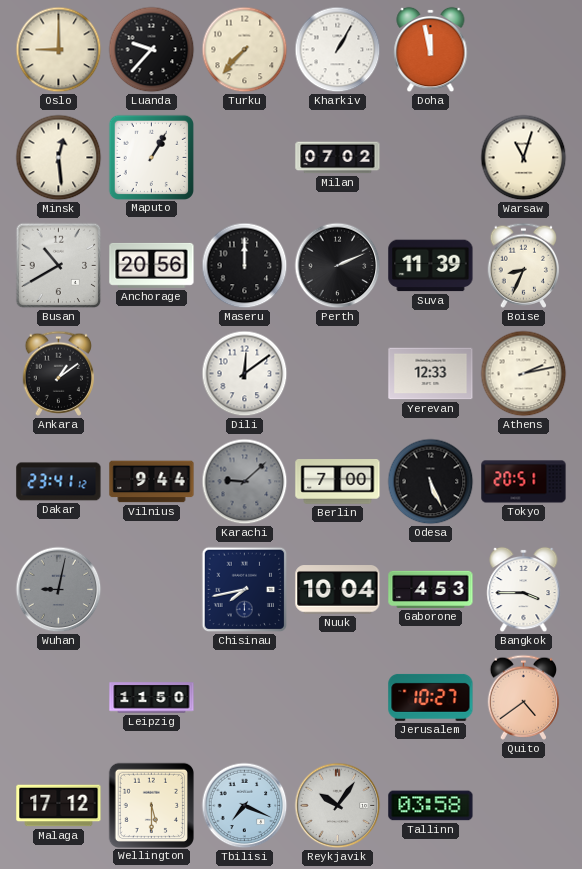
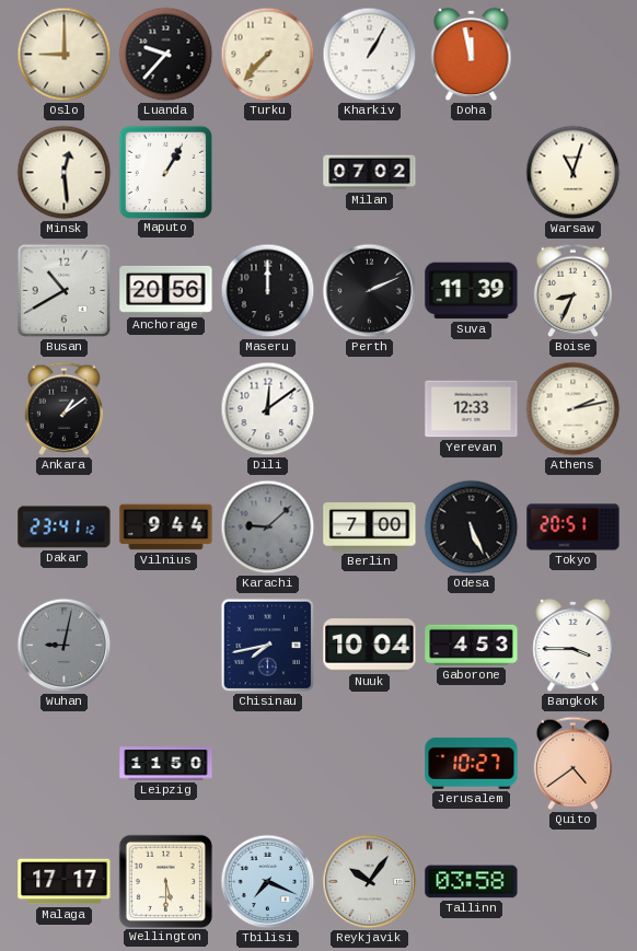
Malaga: 17:12 -> 17:17
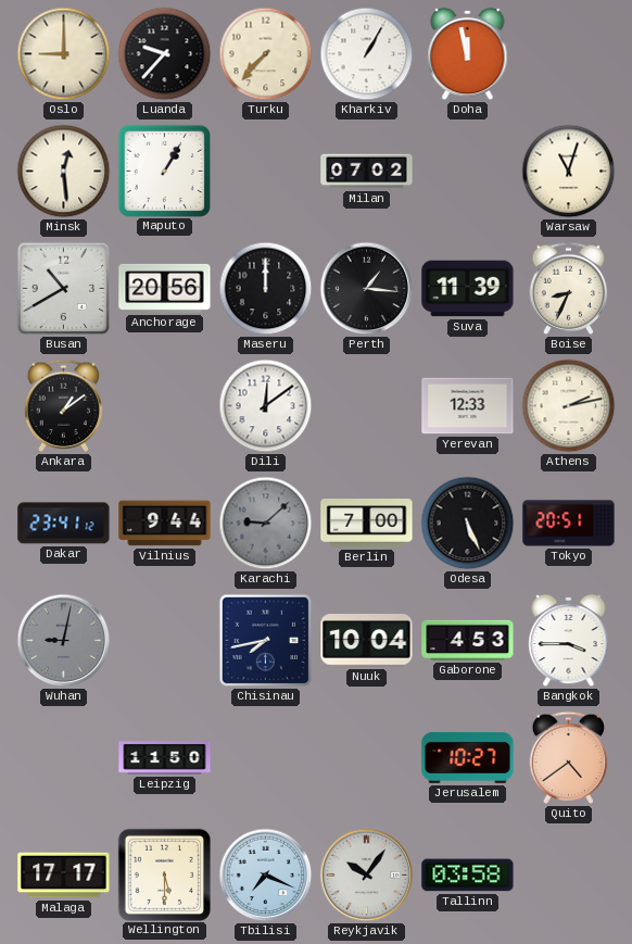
Perth: 2:11 -> 1:16
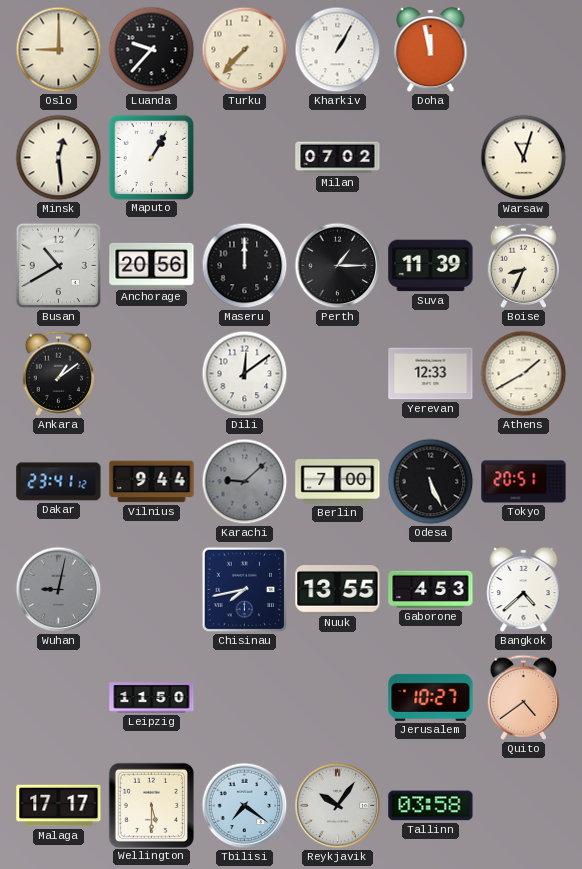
Perth: 1:16 -> 1:15
Athens: 2:13 -> 1:40
Nuuk: 10:04 -> 13:55
Bangkok: 3:45 -> 4:38
Tbilisi: 7:19 -> 7:21
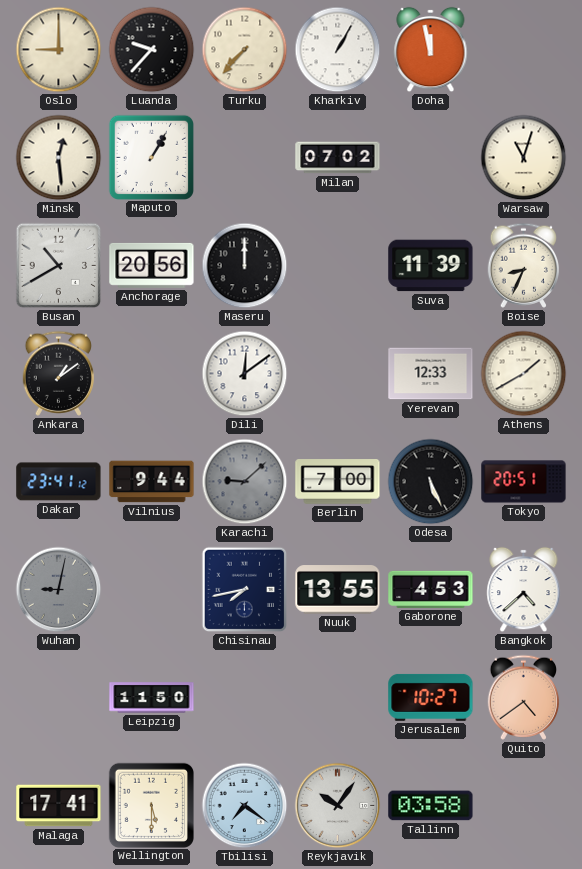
Perth: 1:15 -> none
Malaga: 17:17 -> 17:41
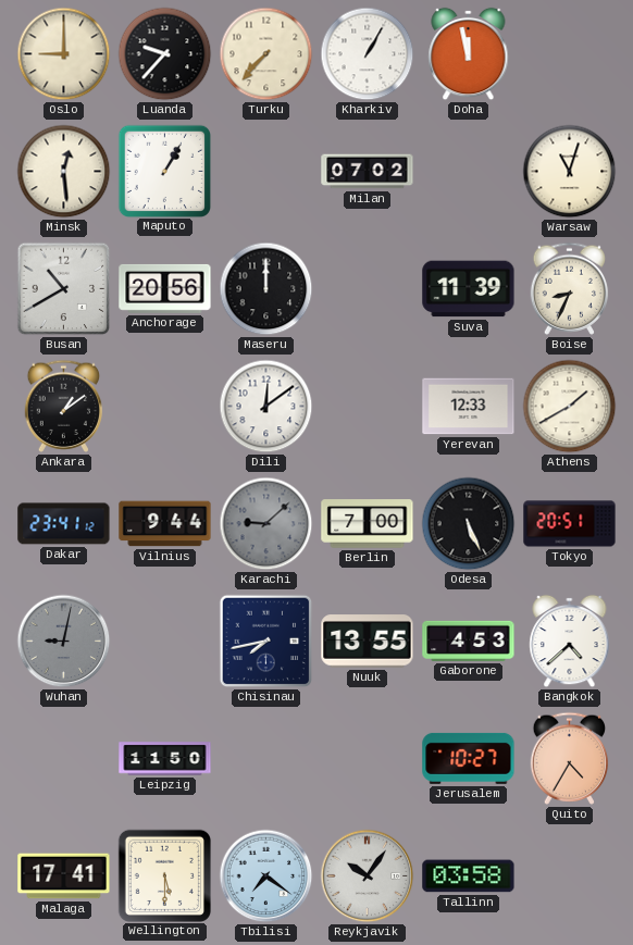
Quito: 4:39 -> 4:35
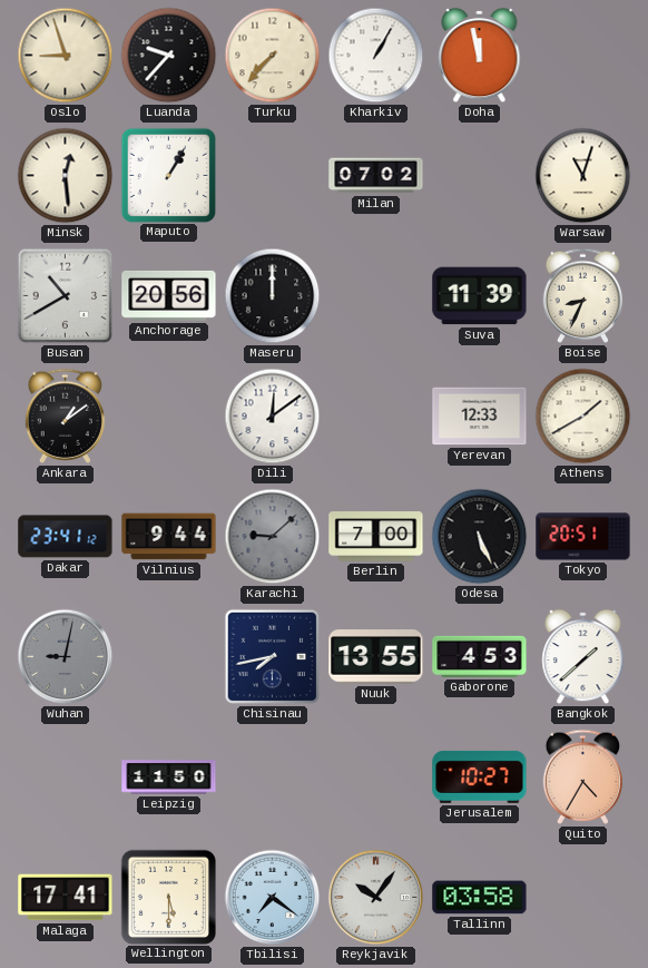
Oslo: 9:00 -> 8:57
Bangkok: 4:38 -> 1:38
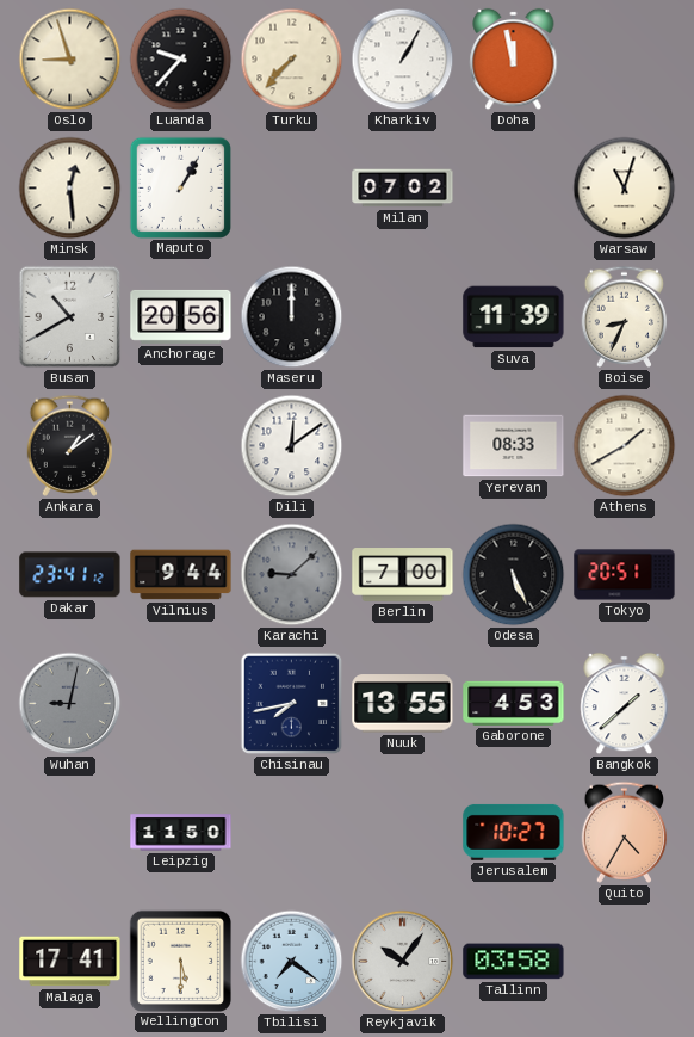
Yerevan: 12:33 -> 08:33
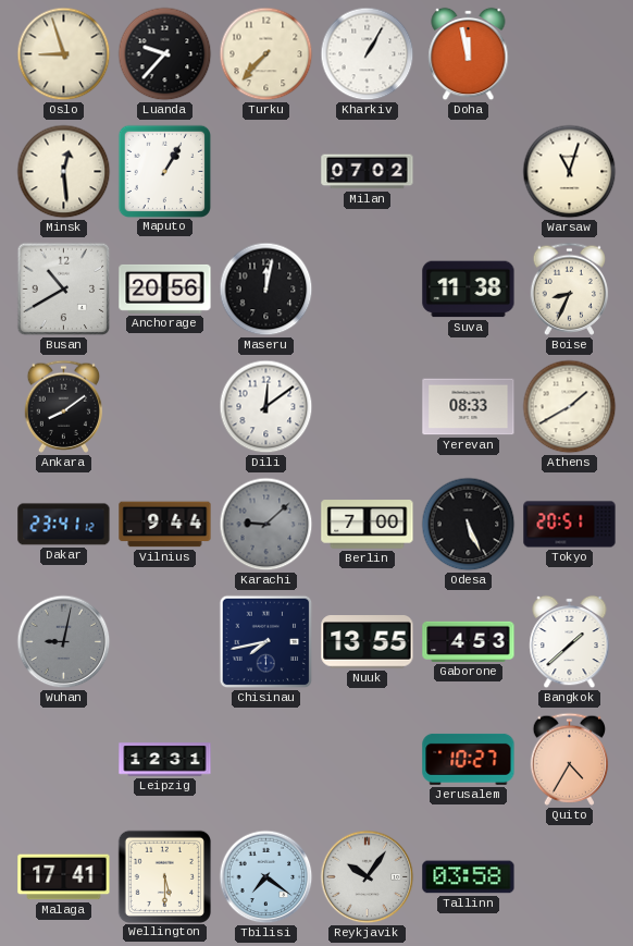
Maseru: 12:00 -> 12:02
Suva: 11:39 -> 11:38
Ankara: 1:09 -> 8:09
Leipzig: 11:50 -> 12:31
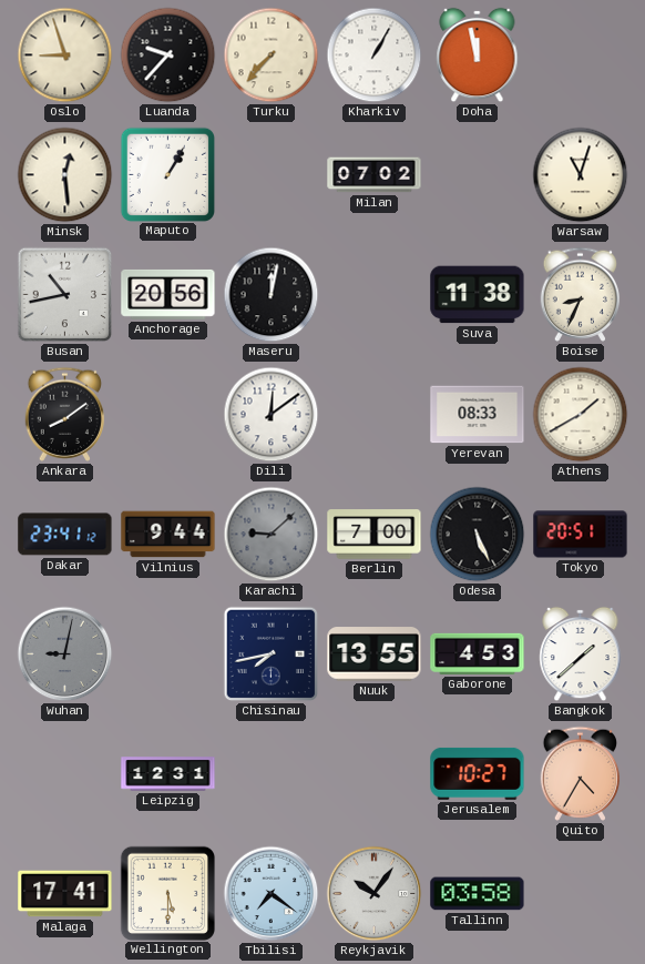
Busan: 10:40 -> 10:43
